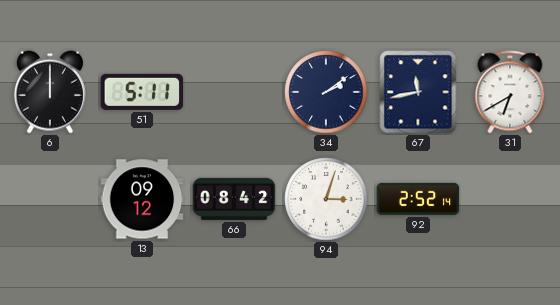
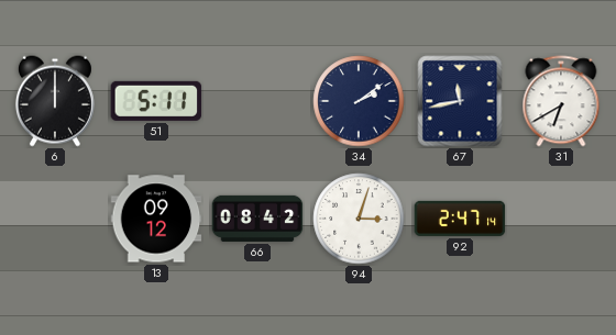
92: 2:52 -> 2:47
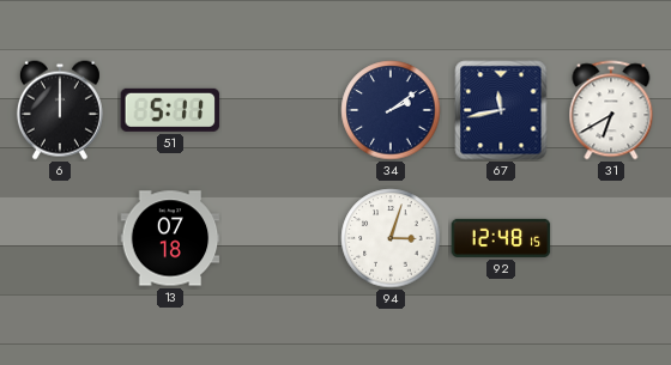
13: 09:12 -> 07:18
66: 08:42 -> none
92: 2:47 -> 12:48
